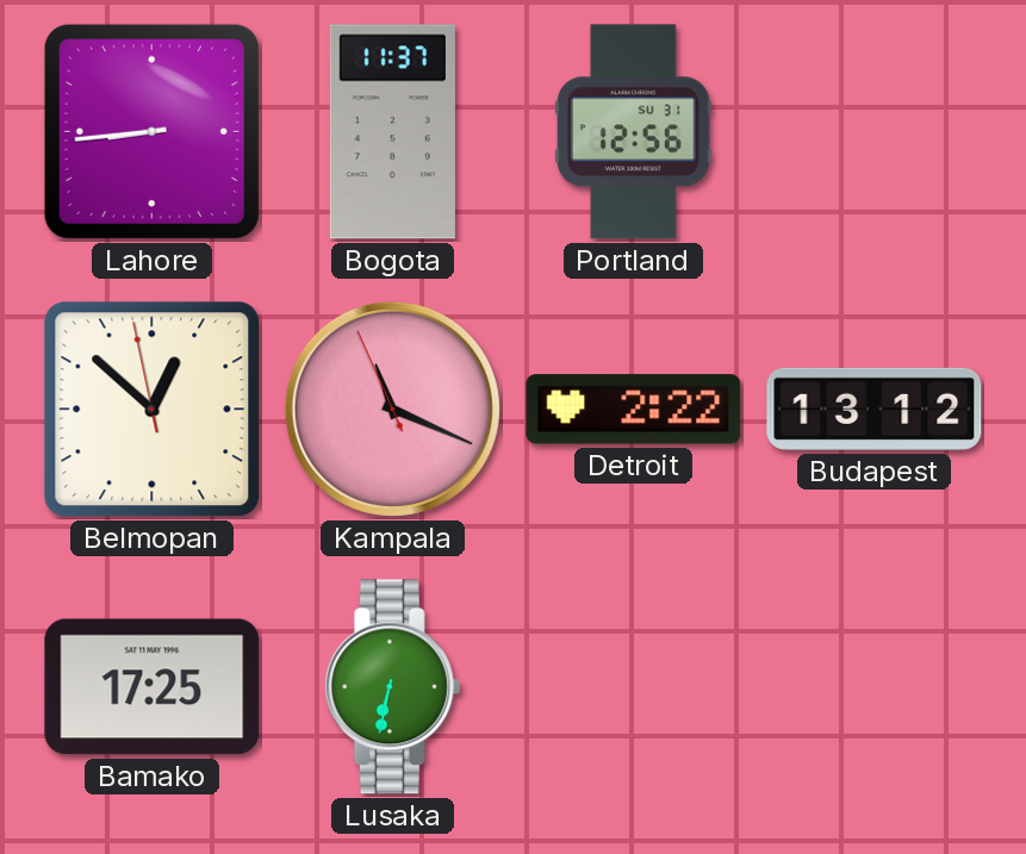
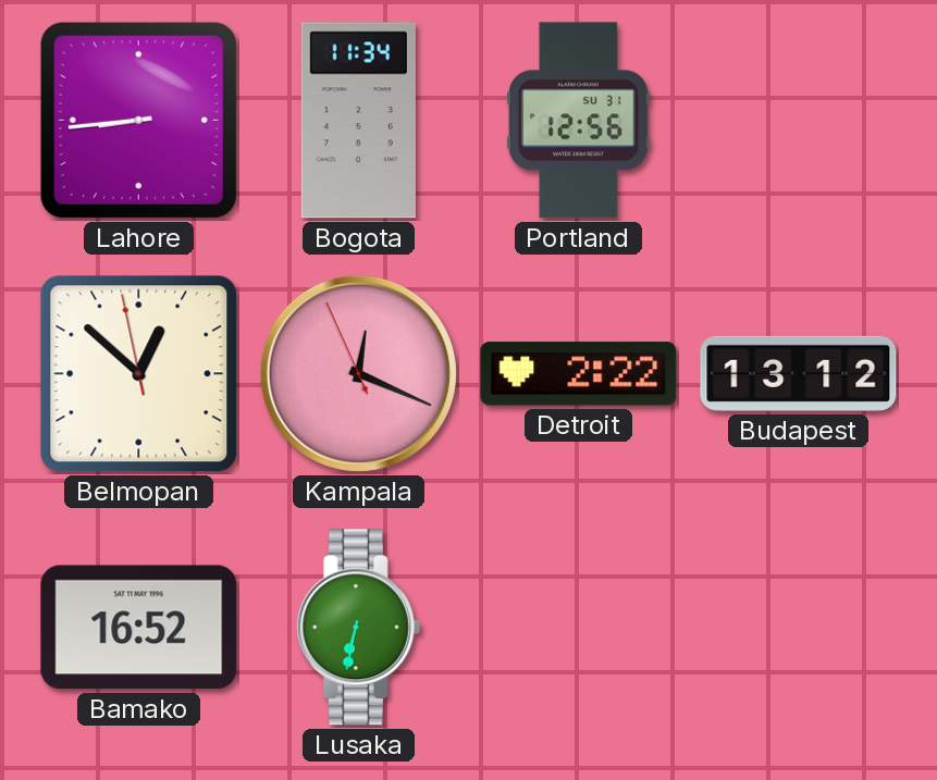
Bogota: 11:37 -> 11:34
Kampala: 11:18 -> 12:18
Bamako: 17:25 -> 16:52
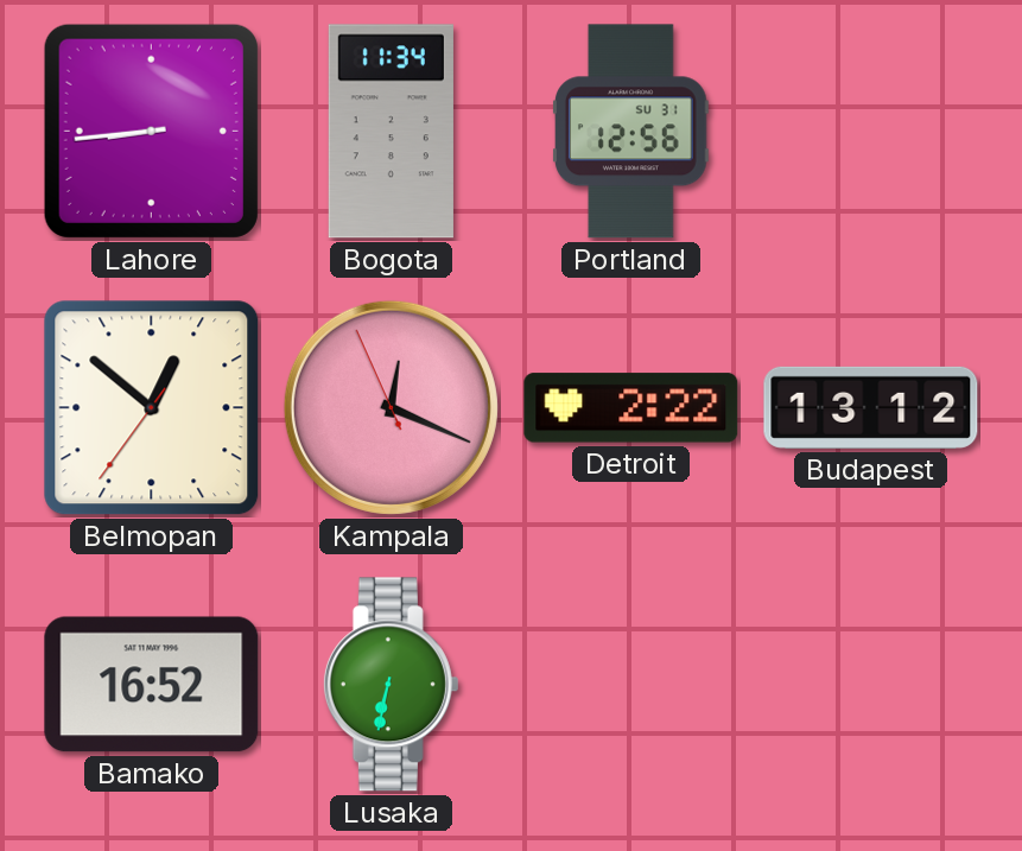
Belmopan: 12:51:58 -> 12:51:36
